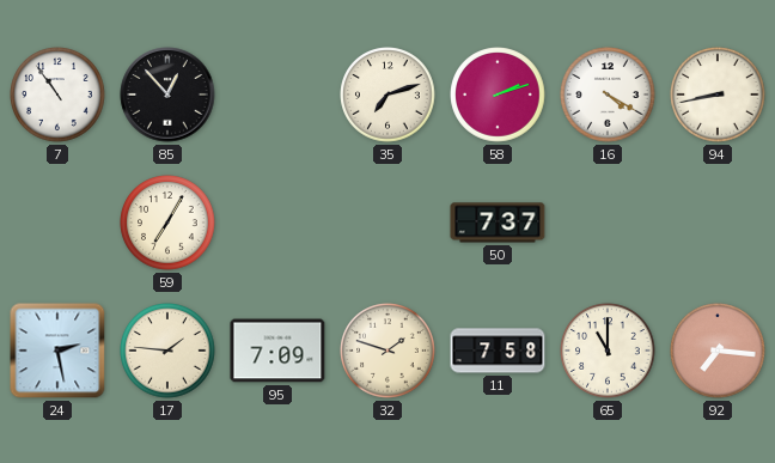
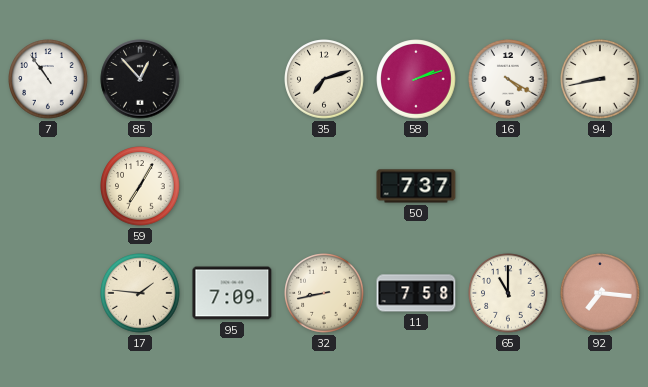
24: 2:28 -> none
32: 1:48 -> 8:43
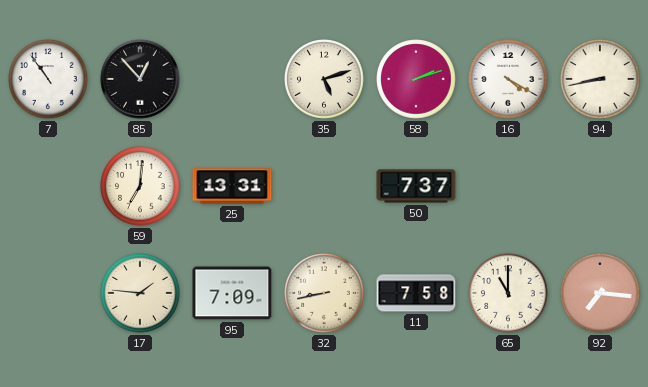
35: 7:12 -> 5:12
59: 7:05 -> 7:01
25: none -> 13:31
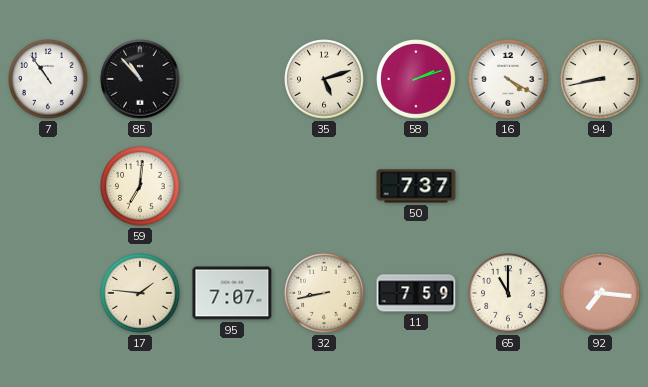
85: 12:53 -> 10:53
25: 13:31 -> none
95: 7:09 -> 7:07
11: 7:58 -> 7:59
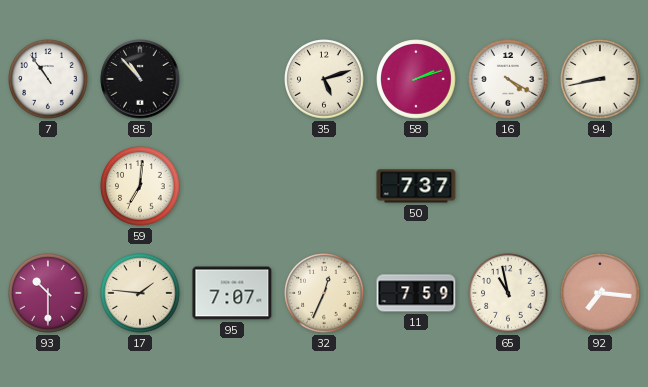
93: none -> 10:30
32: 8:43 -> 12:34
65: 11:00 -> 10:58
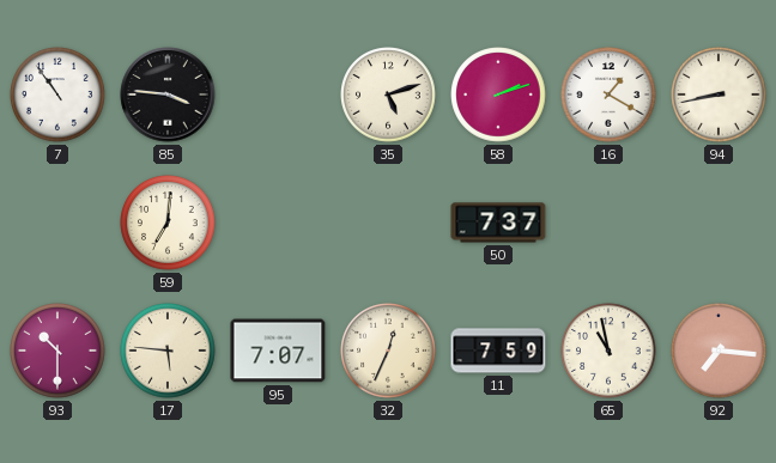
85: 10:53 -> 3:46
16: 4:20 -> 1:20
17: 1:46 -> 5:46
